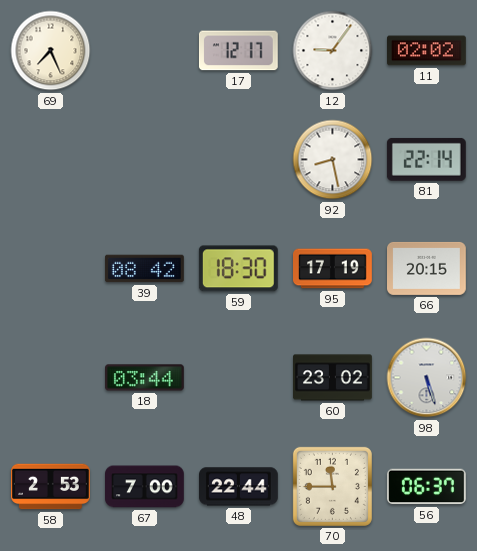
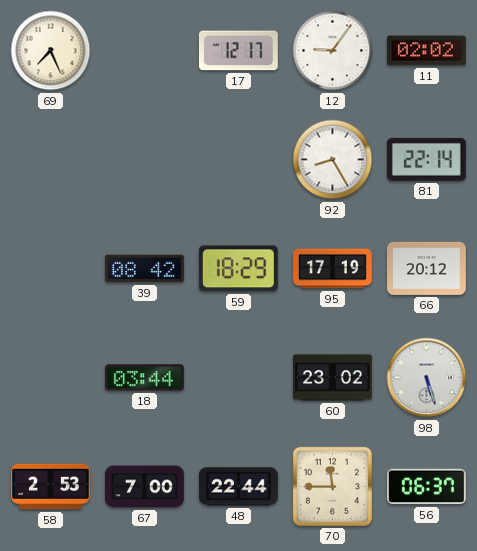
92: 8:28 -> 8:25
59: 18:30 -> 18:29
66: 20:15 -> 20:12
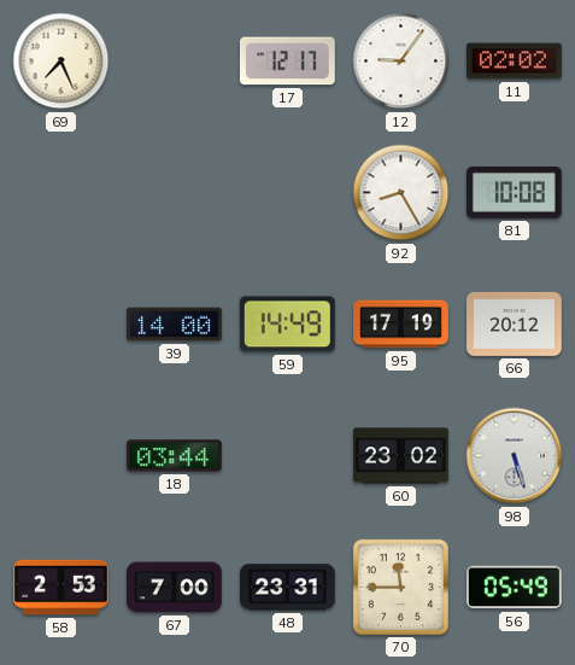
81: 22:14 -> 10:08
39: 08:42 -> 14:00
59: 18:29 -> 14:49
48: 22:44 -> 23:31
56: 06:37 -> 05:49
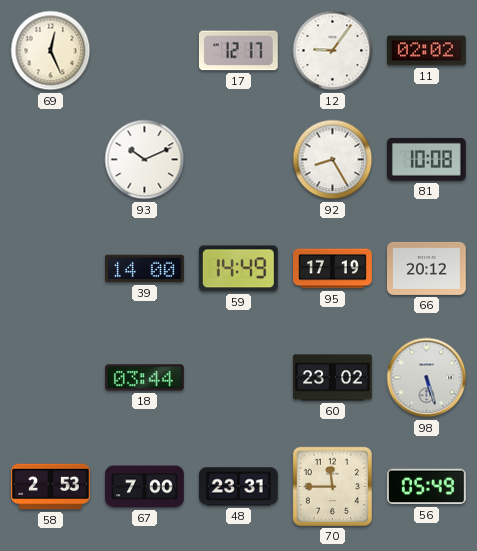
69: 7:26 -> 12:26
93: none -> 10:11
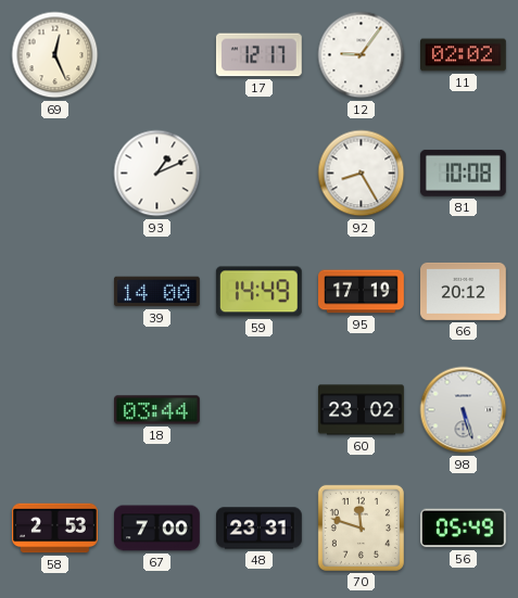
93: 10:11 -> 1:11
70: 11:45 -> 11:48
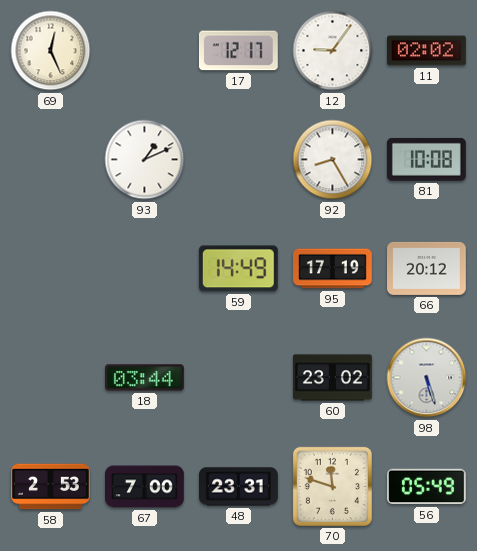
39: 14:00 -> none
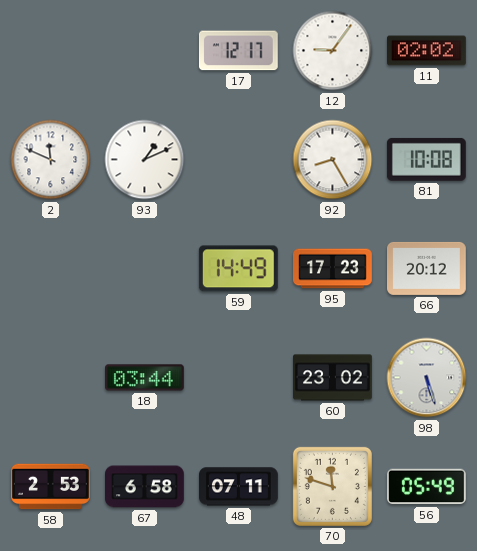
69: 12:26 -> none
2: none -> 11:49
95: 17:19 -> 17:23
67: 7:00 -> 6:58
48: 23:31 -> 07:11
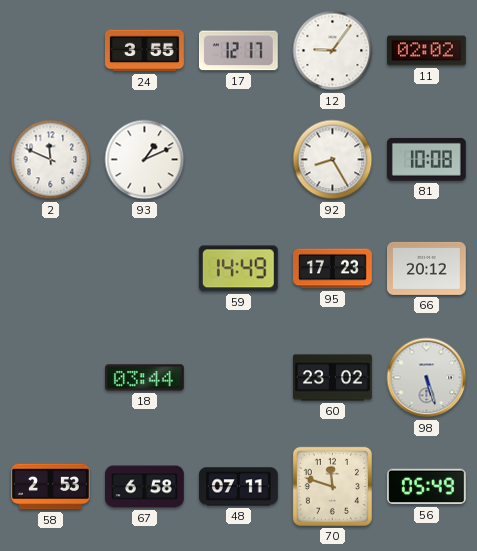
24: none -> 3:55
